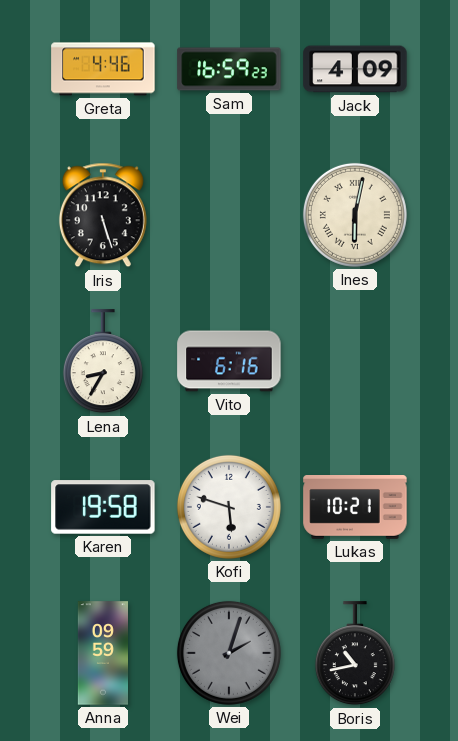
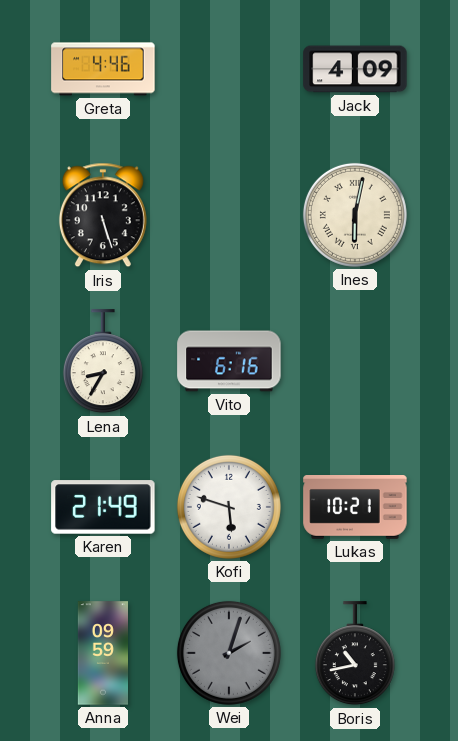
Sam: 16:59 -> none
Karen: 19:58 -> 21:49
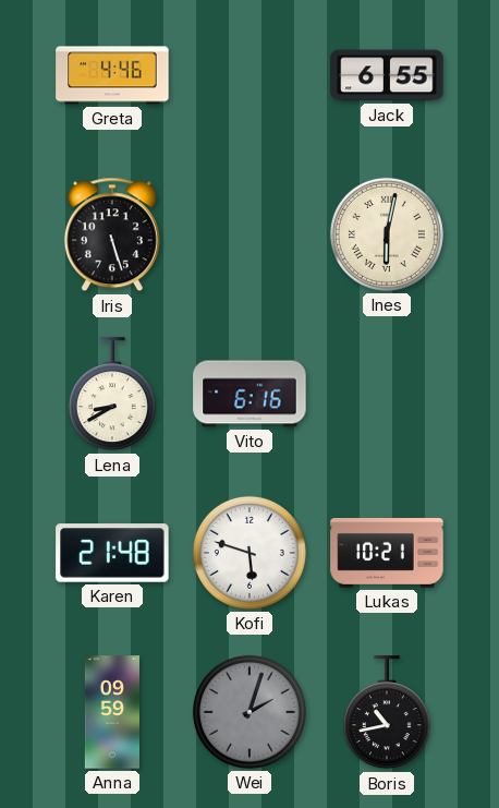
Jack: 4:09 -> 6:55
Lena: 8:35 -> 8:40
Karen: 21:49 -> 21:48
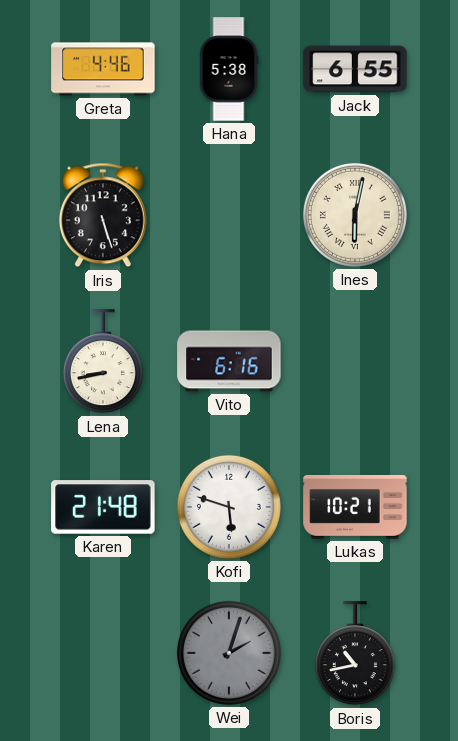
Hana: none -> 5:38
Lena: 8:40 -> 8:43
Anna: 09:59 -> none
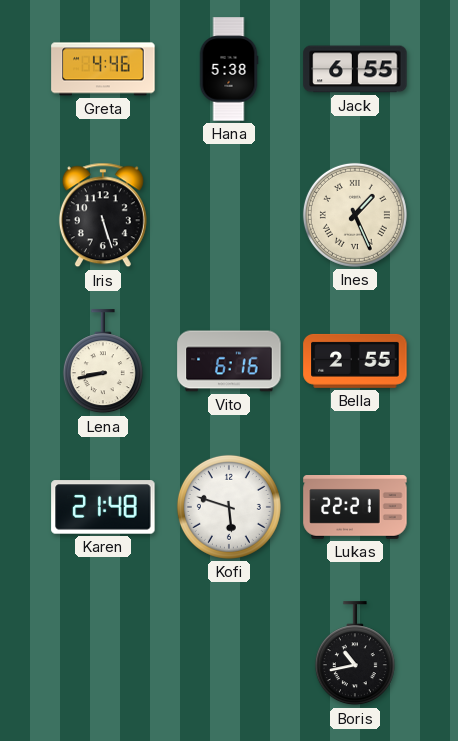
Ines: 6:02 -> 1:26
Bella: none -> 2:55
Lukas: 10:21 -> 22:21
Wei: 2:03 -> none
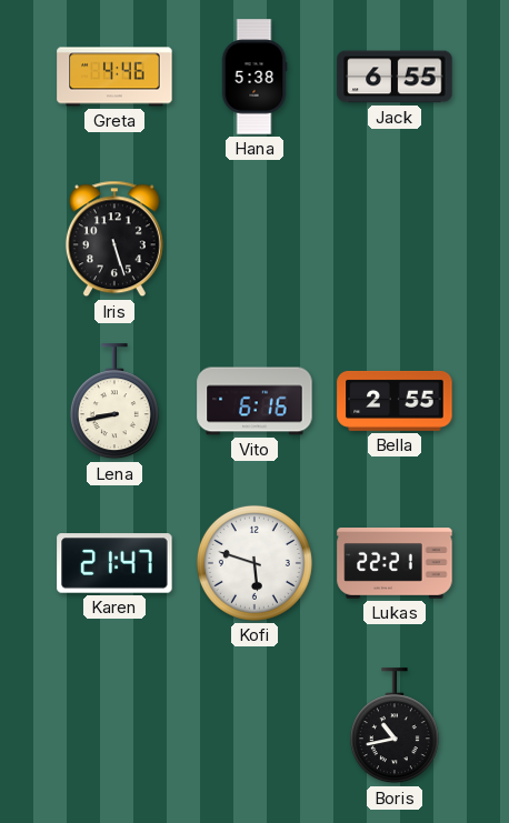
Ines: 1:26 -> none
Karen: 21:48 -> 21:47
